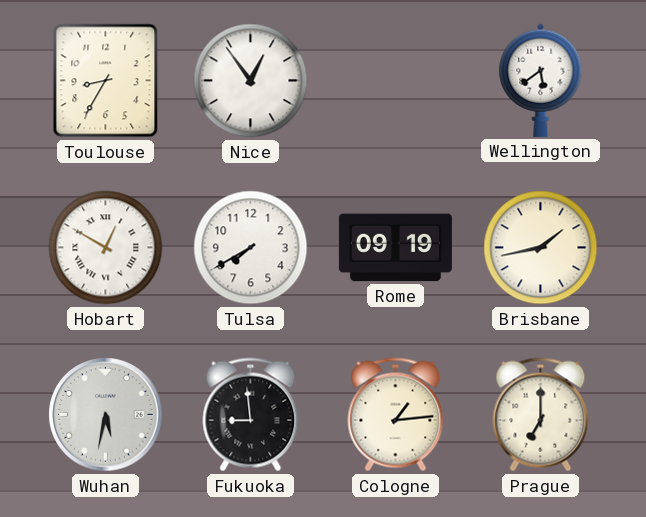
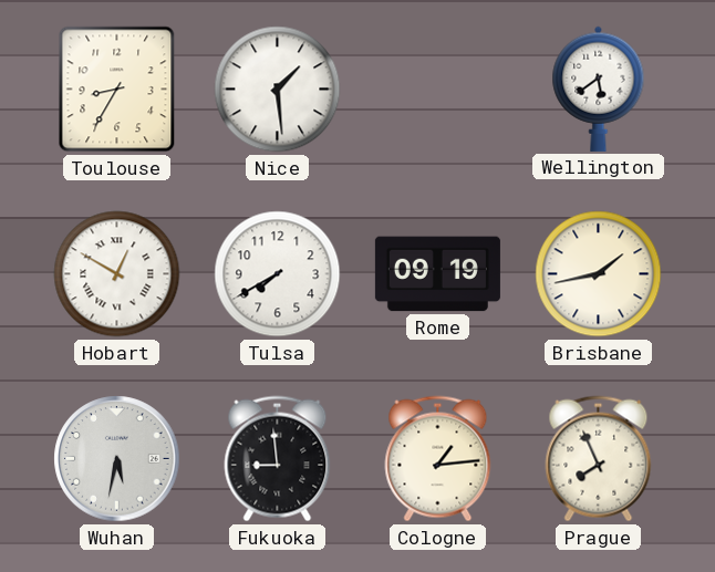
Nice: 12:54 -> 1:29
Prague: 7:00 -> 7:56
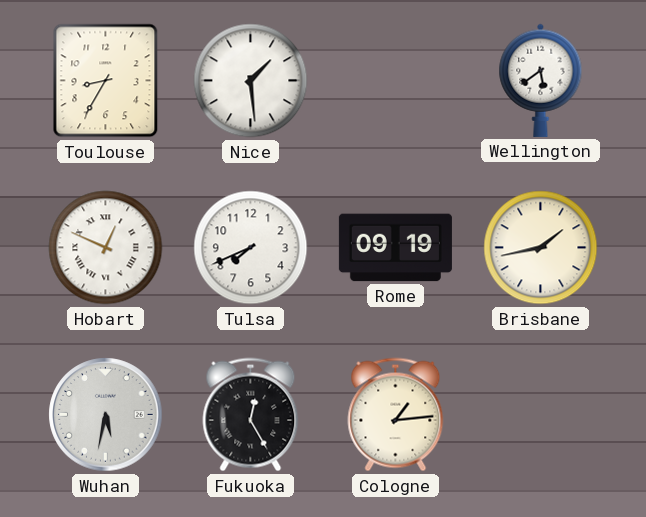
Hobart: 12:50 -> 12:49
Tulsa: 7:40 -> 7:41
Fukuoka: 8:59 -> 12:25
Prague: 7:56 -> none
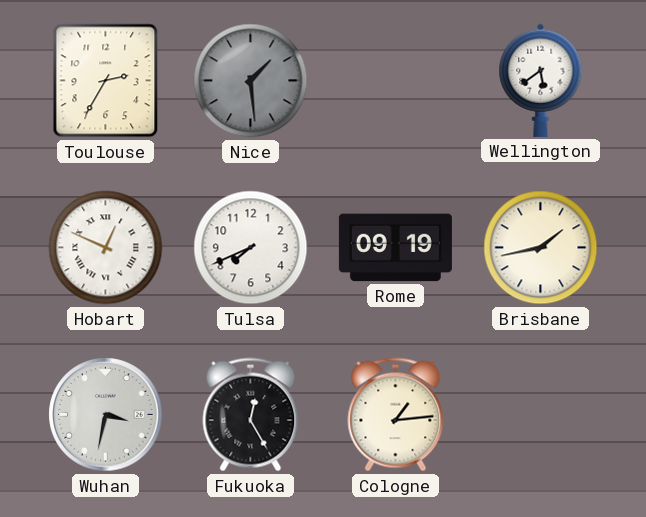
Toulouse: 8:35 -> 2:35
Nice dial: white -> grey
Wuhan: 5:32 -> 3:32
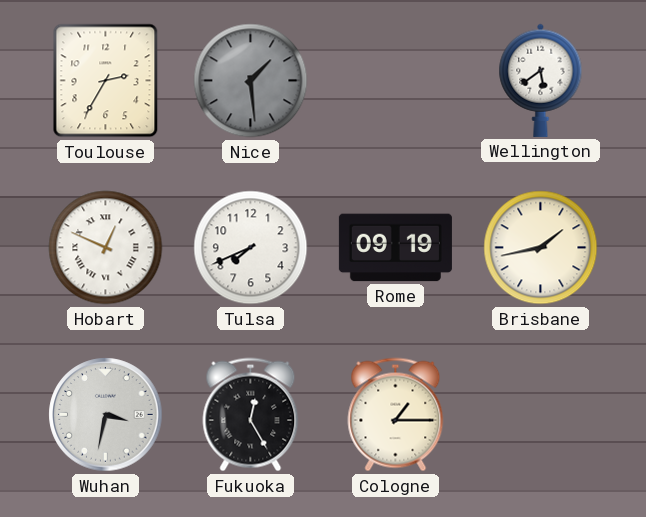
Cologne: 1:14 -> 1:15
